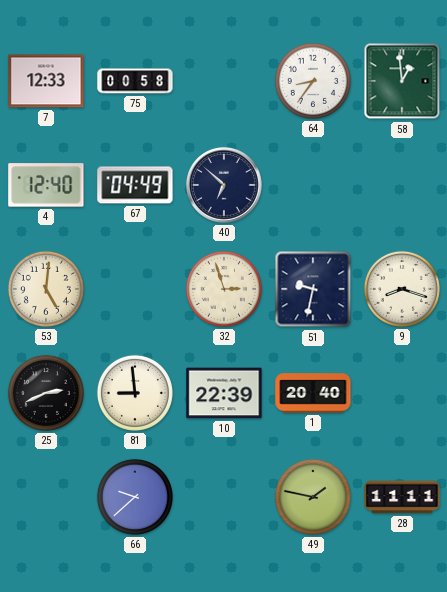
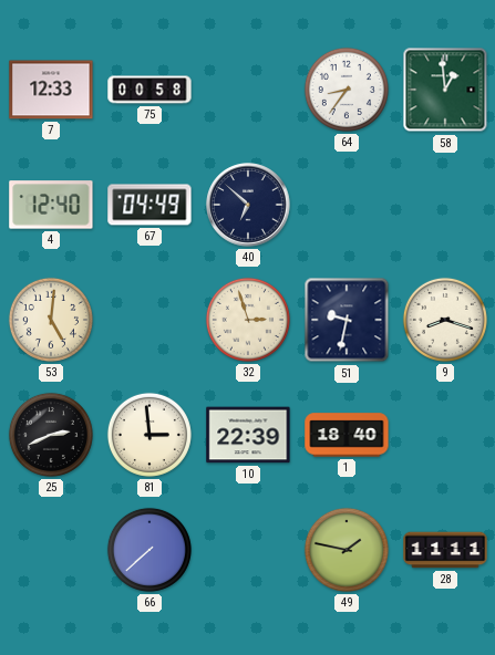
81: 8:59 -> 2:59
1: 20:40 -> 18:40
66: 9:38 -> 7:38
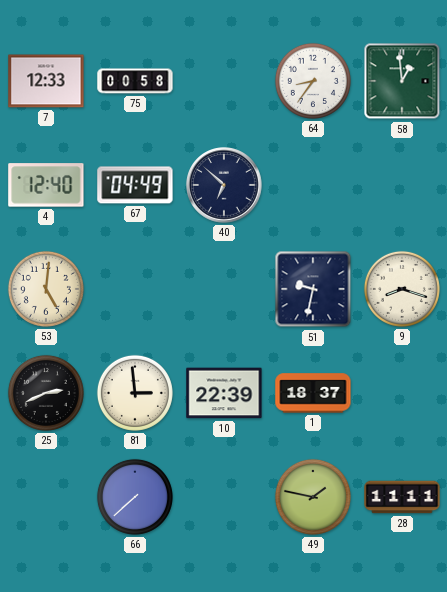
32: 2:57 -> none
1: 18:40 -> 18:37
